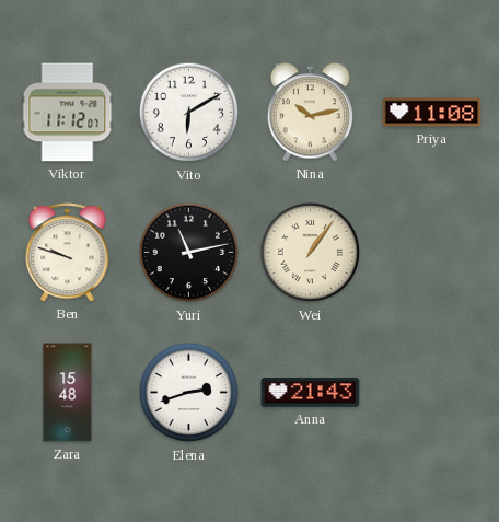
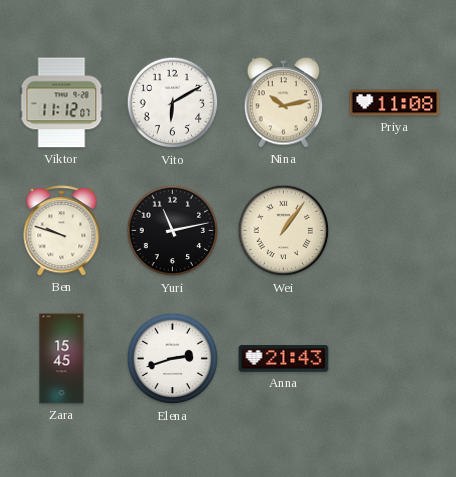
Zara: 15:48 -> 15:45
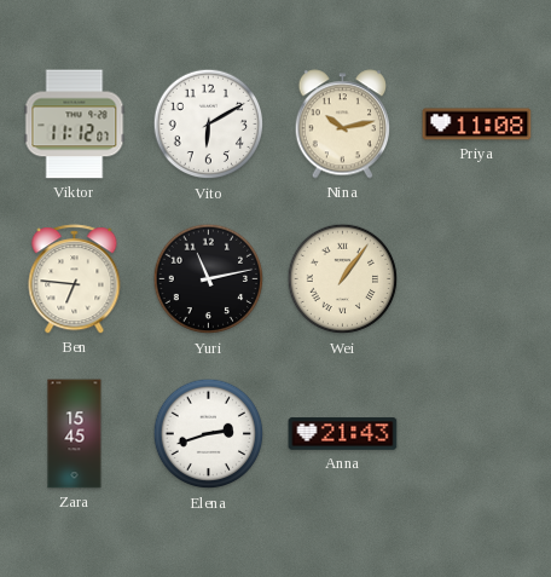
Ben: 9:48 -> 6:46
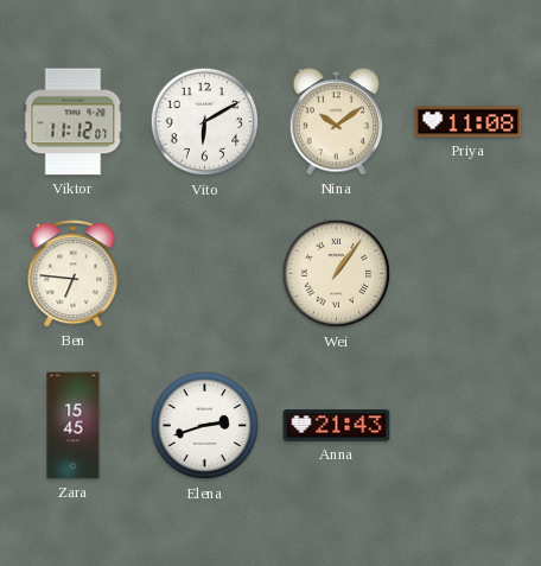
Nina: 10:13 -> 10:09
Yuri: 11:13 -> none
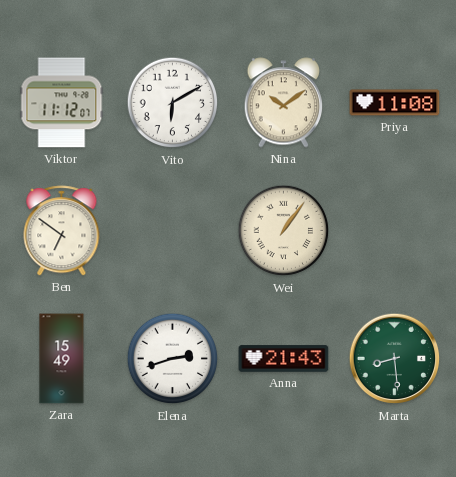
Ben: 6:46 -> 6:51
Zara: 15:45 -> 15:49
Marta: none -> 8:29
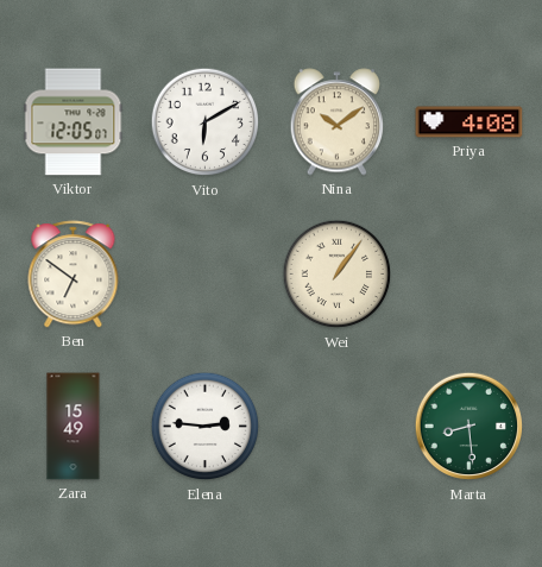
Viktor: 11:12 -> 12:05
Priya: 11:08 -> 4:08
Elena: 2:42 -> 2:46
Anna: 21:43 -> none
